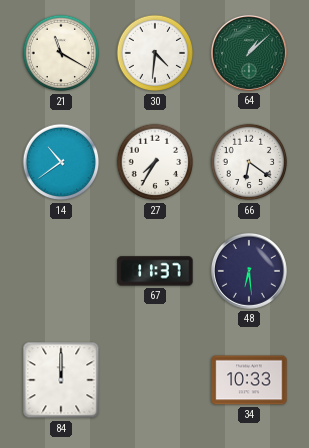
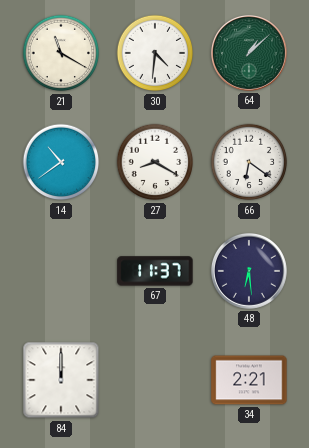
27: 7:35 -> 8:20
34: 10:33 -> 2:21
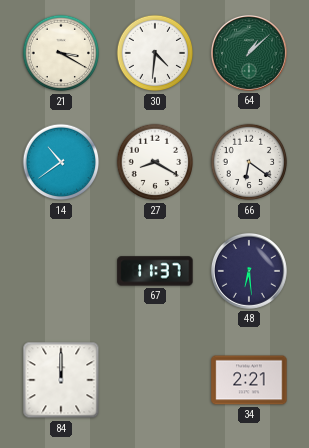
21: 11:20 -> 3:20
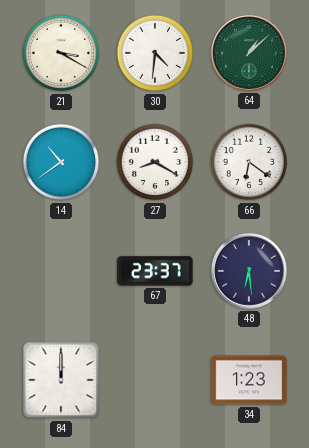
67: 11:37 -> 23:37
34: 2:21 -> 1:23
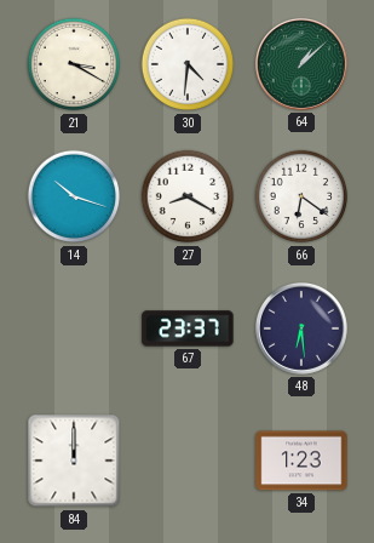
14: 10:39 -> 10:18
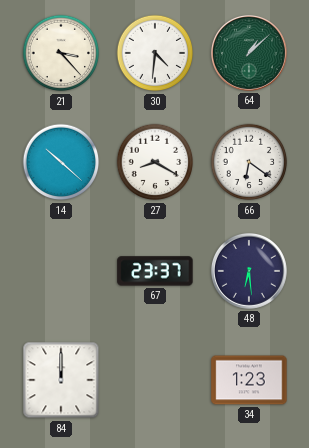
21: 3:20 -> 3:23
14: 10:18 -> 10:22
